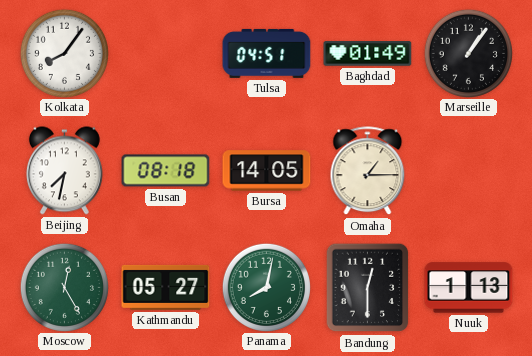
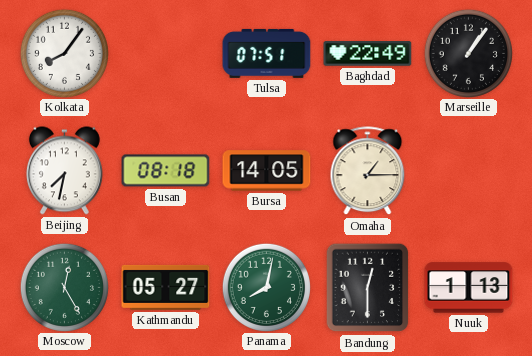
Tulsa: 04:51 -> 07:51
Baghdad: 01:49 -> 22:49
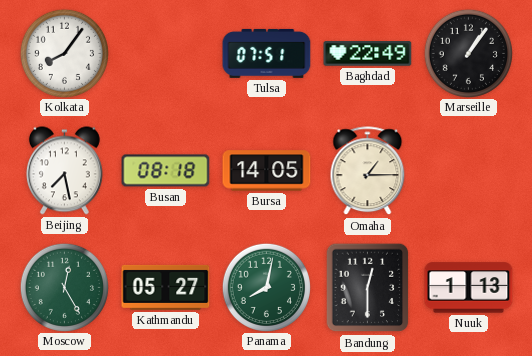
Beijing: 7:32 -> 7:28
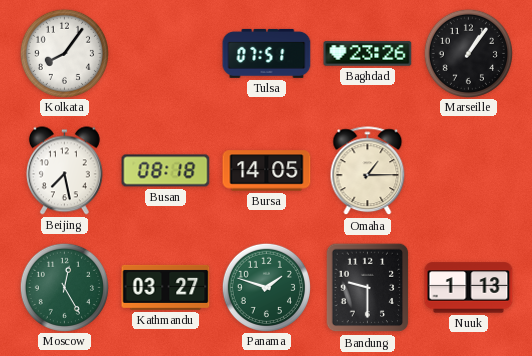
Baghdad: 22:49 -> 23:26
Kathmandu: 05:27 -> 03:27
Panama: 8:02 -> 1:48
Bandung: 12:30 -> 9:30
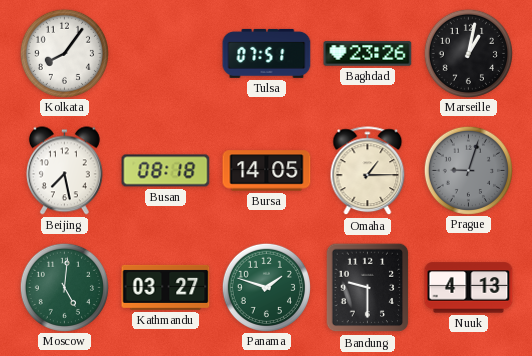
Marseille: 1:06 -> 1:02
Prague: none -> 9:03
Moscow: 12:25 -> 5:01
Nuuk: 1:13 -> 4:13
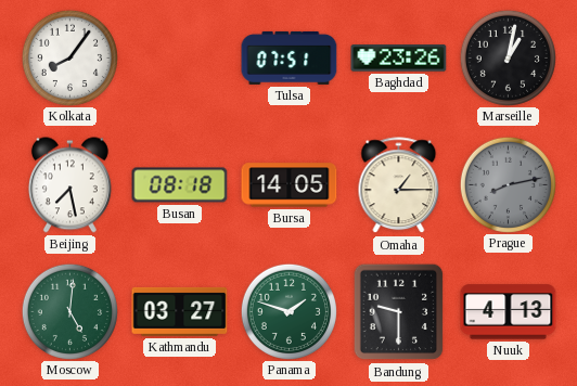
Prague: 9:03 -> 8:13
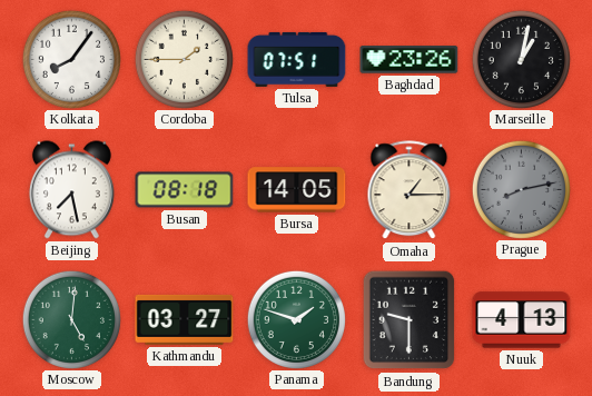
Cordoba: none -> 1:45
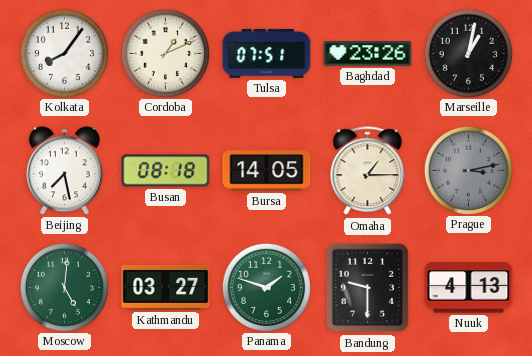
Cordoba: 1:45 -> 1:11
Prague: 8:13 -> 3:13
